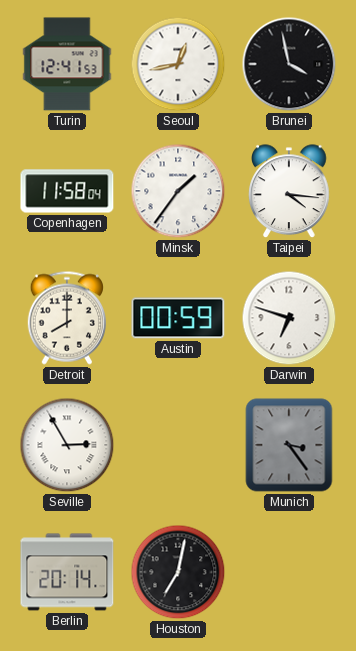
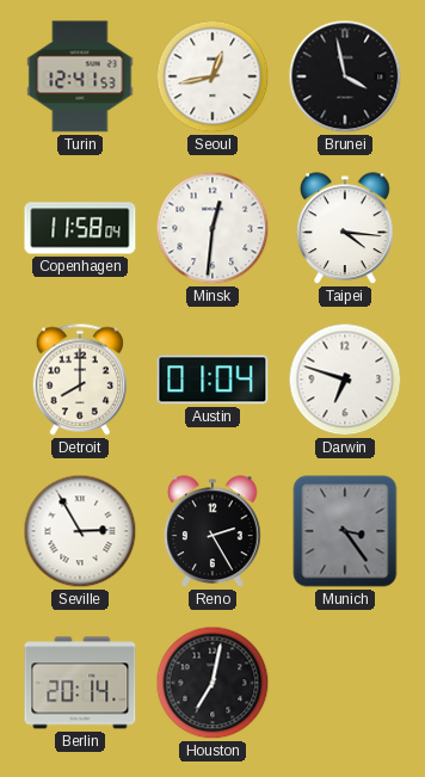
Minsk: 1:36 -> 12:31
Austin: 00:59 -> 01:04
Reno: none -> 2:25
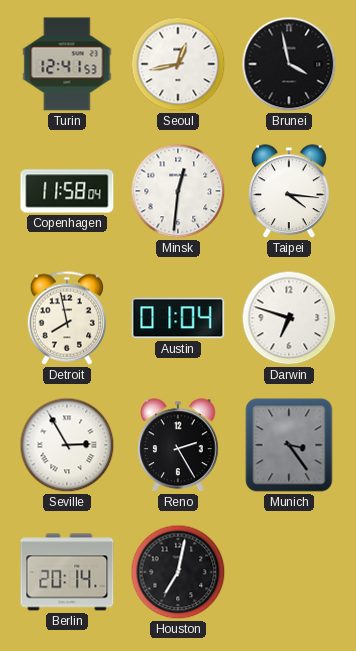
Detroit: 8:00 -> 7:58
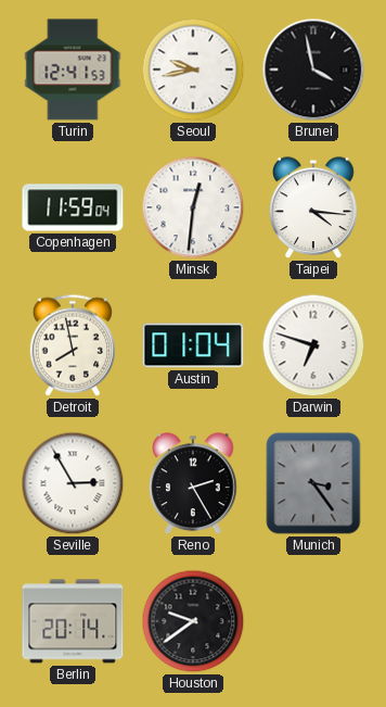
Seoul: 12:43 -> 9:43
Copenhagen: 11:58 -> 11:59
Houston: 7:02 -> 9:39
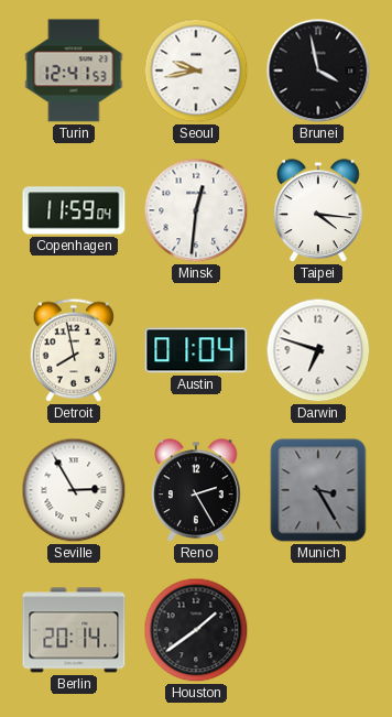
Munich: 3:24 -> 3:25
Houston: 9:39 -> 1:39
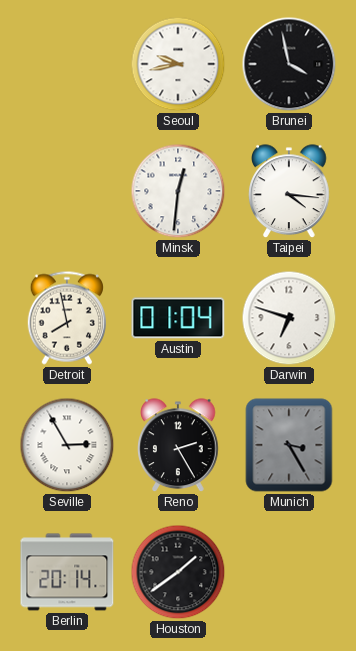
Turin: 12:41 -> none
Copenhagen: 11:59 -> none
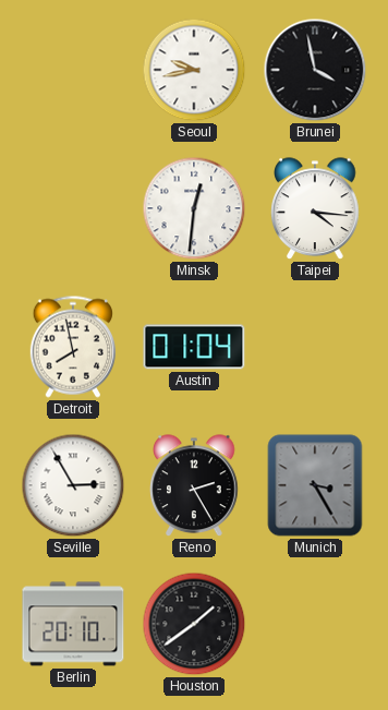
Darwin: 6:48 -> none
Berlin: 20:14 -> 20:10
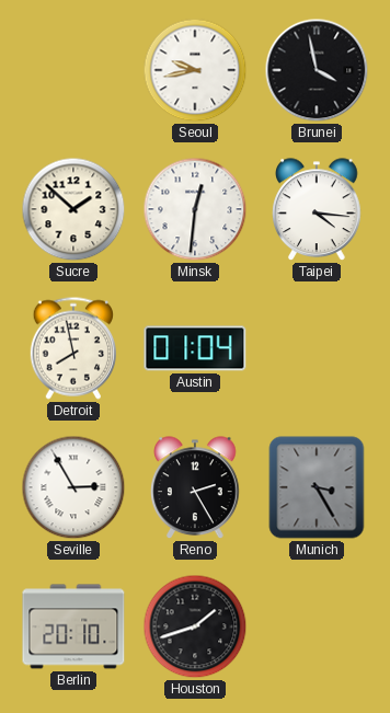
Sucre: none -> 1:52
Houston: 1:39 -> 1:42
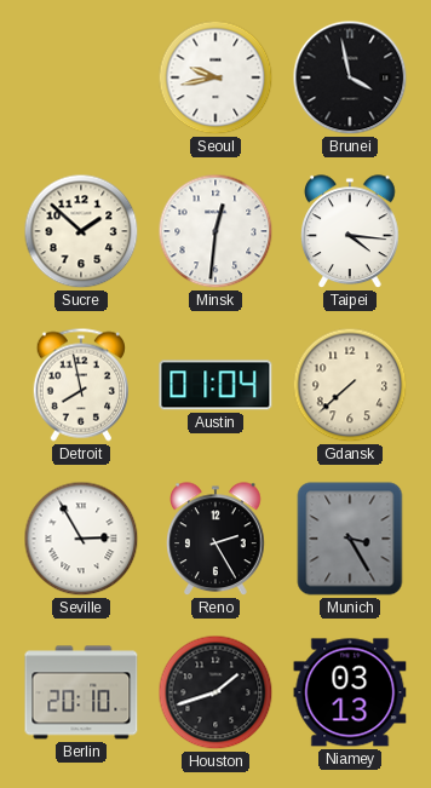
Gdansk: none -> 7:38
Niamey: none -> 03:13
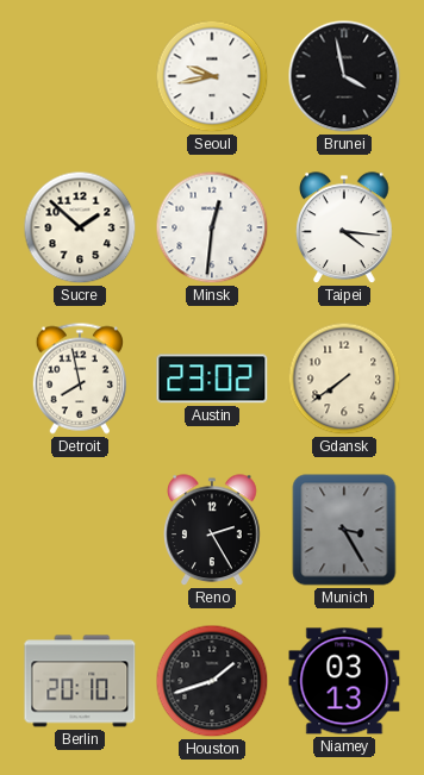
Austin: 01:04 -> 23:02
Gdansk: 7:38 -> 7:39
Seville: 2:55 -> none
